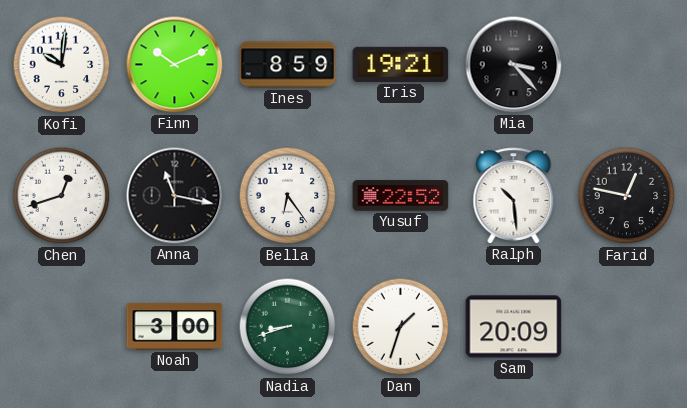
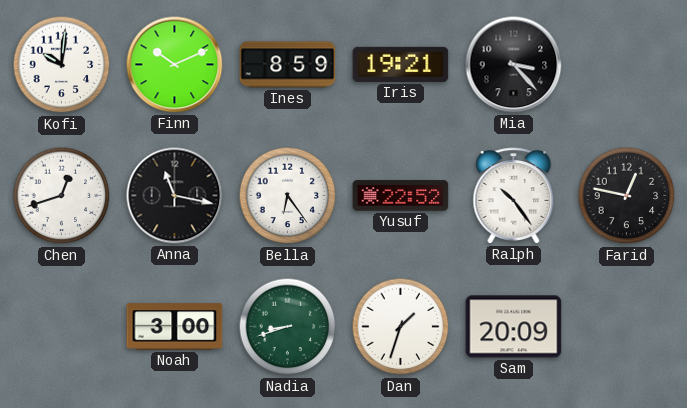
Ralph: 10:29 -> 10:24
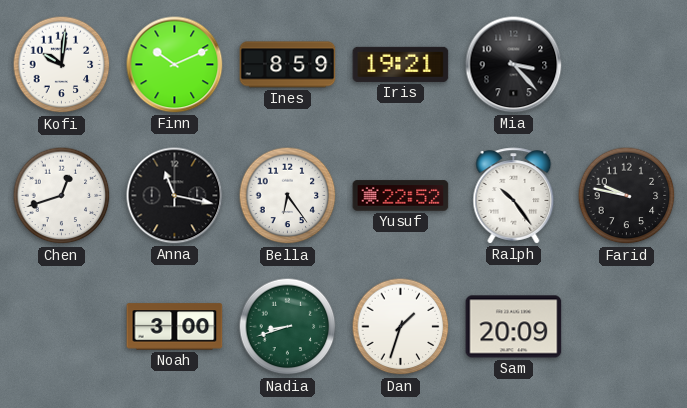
Farid: 12:47 -> 9:47
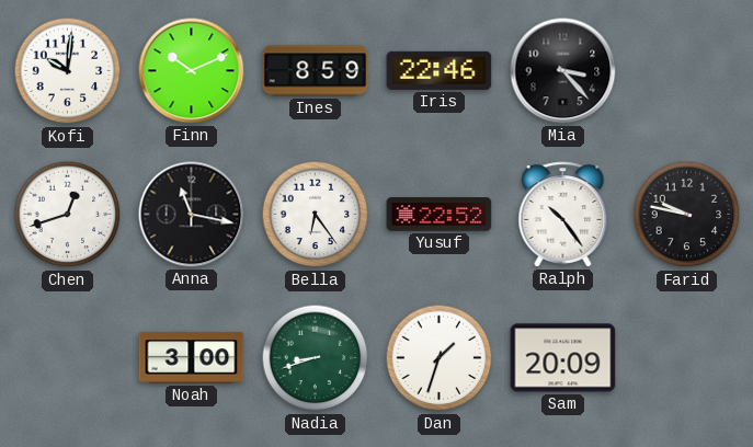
Iris: 19:21 -> 22:46
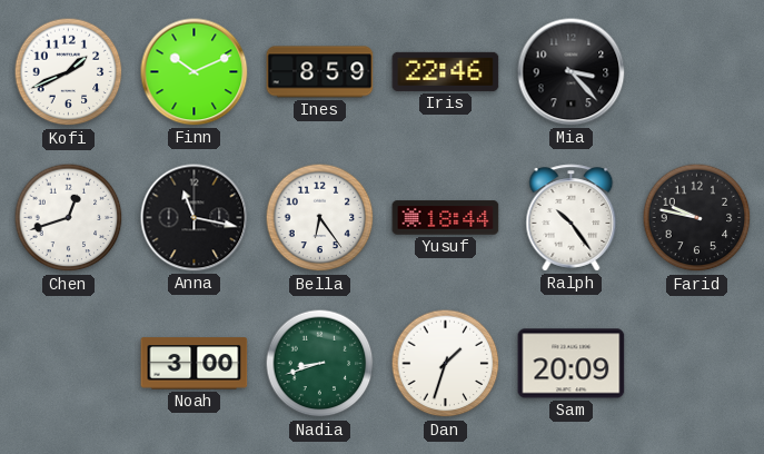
Kofi: 10:01 -> 1:41
Yusuf: 22:52 -> 18:44
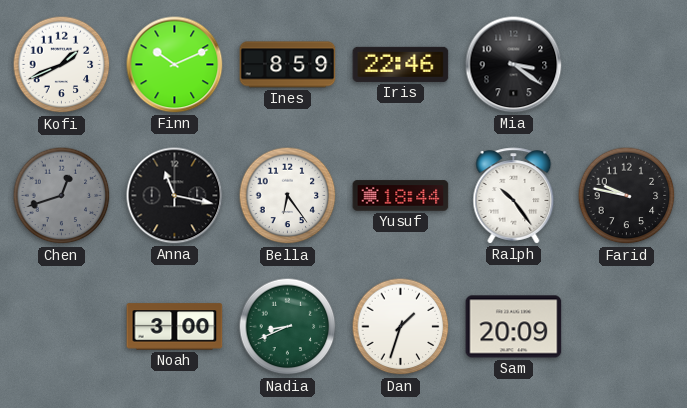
Mia: 3:23 -> 3:21
Chen dial: white -> grey
Nadia: 8:42 -> 8:41
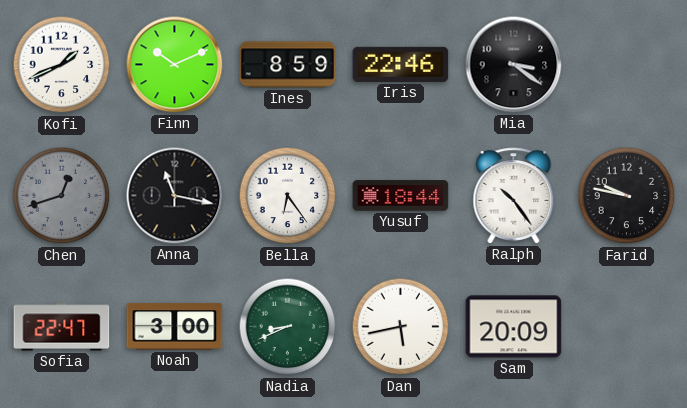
Sofia: none -> 22:47
Dan: 1:33 -> 5:43
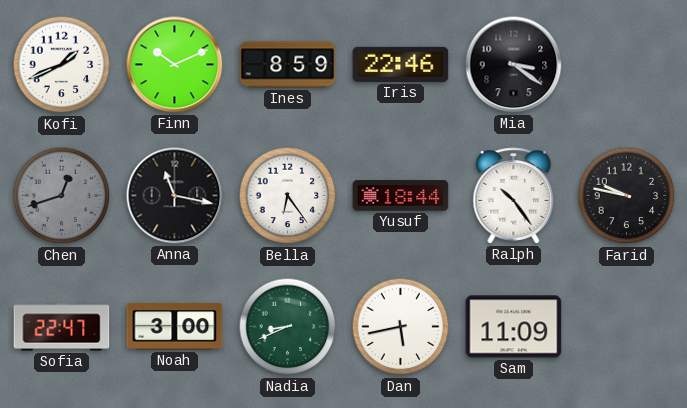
Sam: 20:09 -> 11:09
